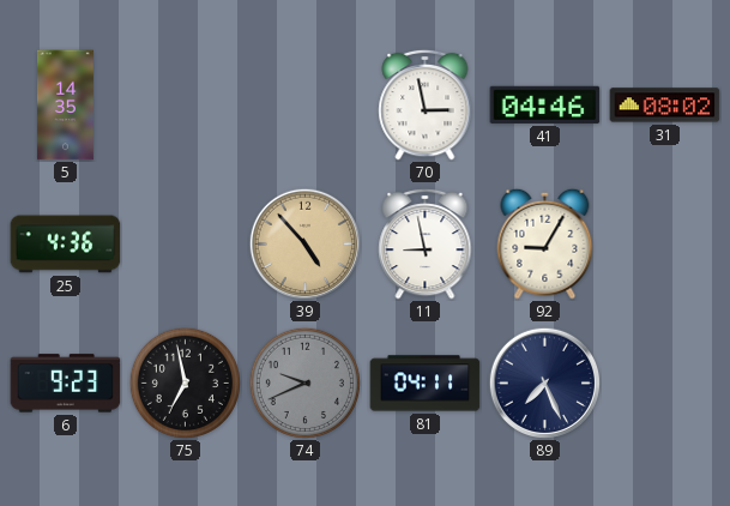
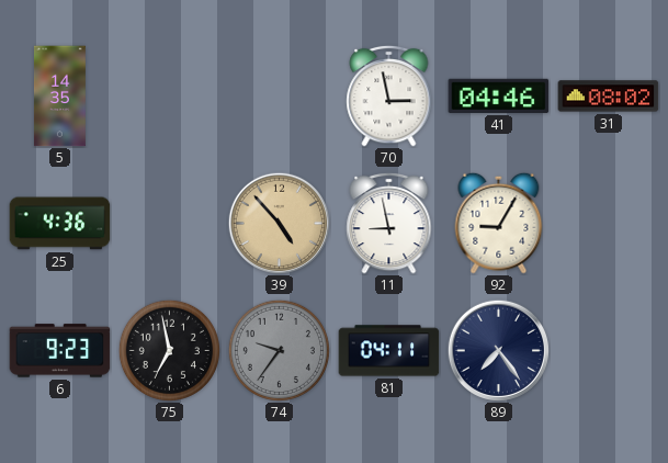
74: 9:41 -> 9:36
89: 7:26 -> 7:24
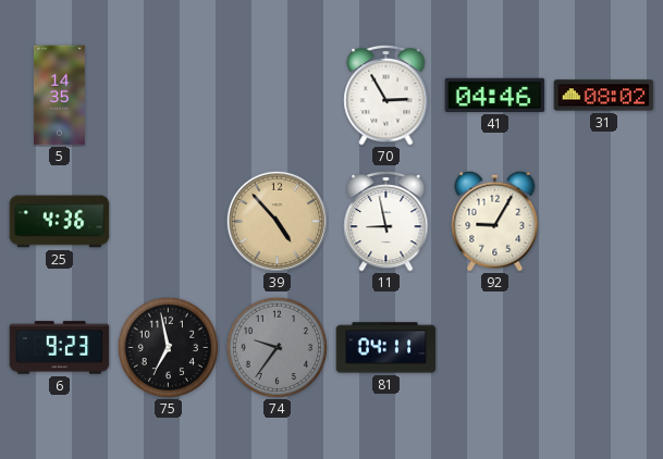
70: 2:58 -> 2:55
89: 7:24 -> none
